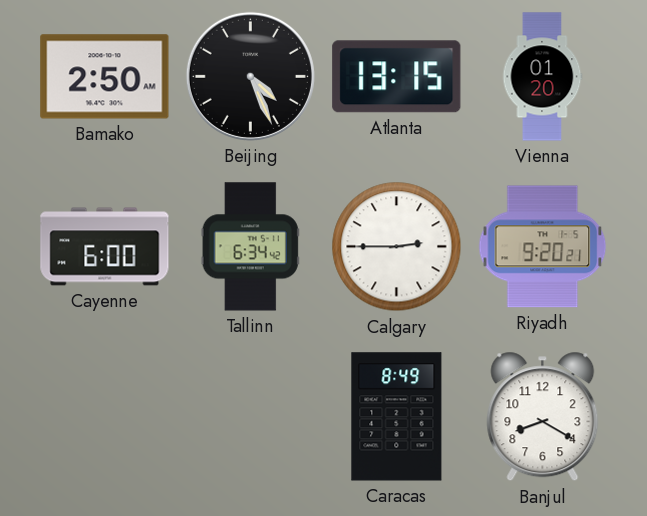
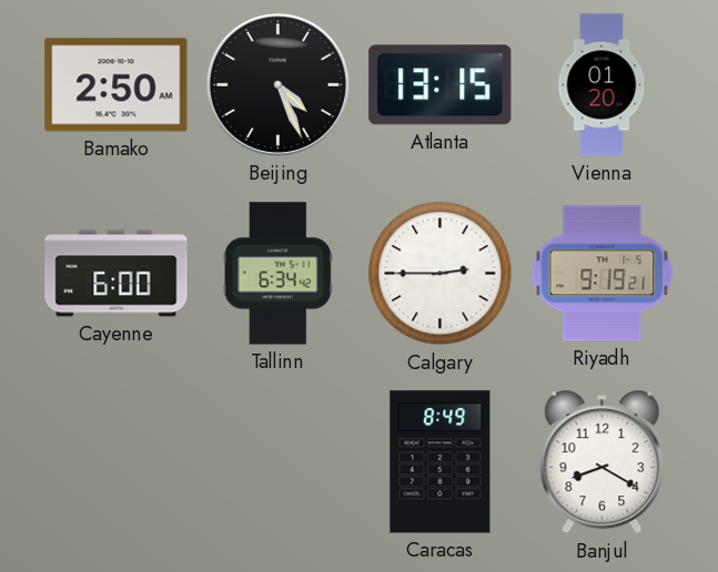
Riyadh: 9:20 -> 9:19
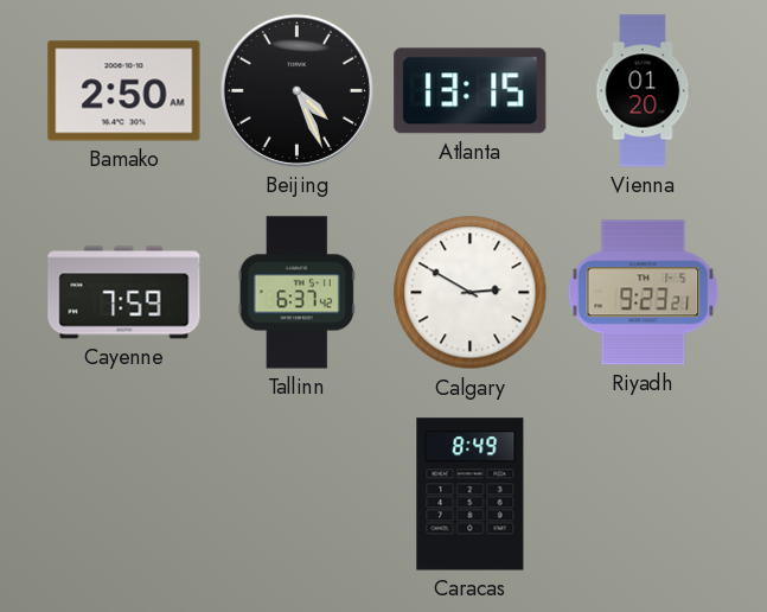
Cayenne: 6:00 -> 7:59
Tallinn: 6:34 -> 6:37
Calgary: 2:45 -> 2:50
Riyadh: 9:19 -> 9:23
Banjul: 8:20 -> none
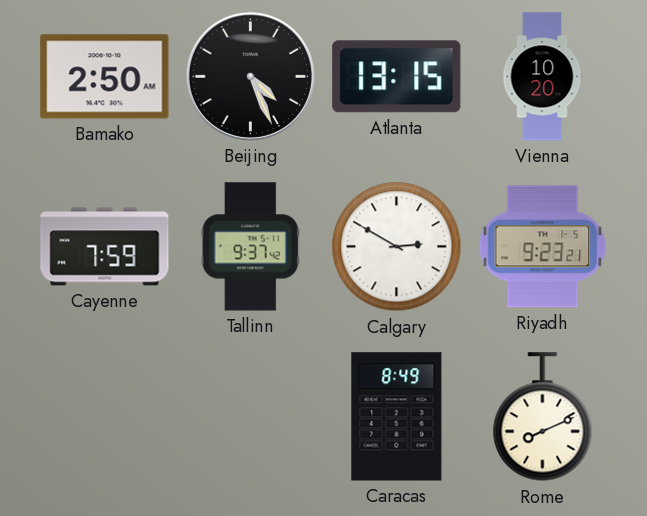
Vienna: 01:20 -> 10:20
Tallinn: 6:37 -> 9:37
Rome: none -> 8:11
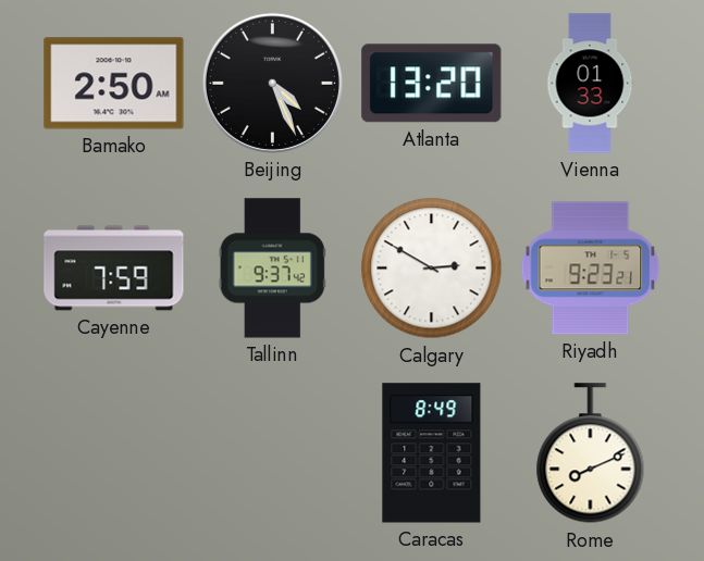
Atlanta: 13:15 -> 13:20
Vienna: 10:20 -> 01:33
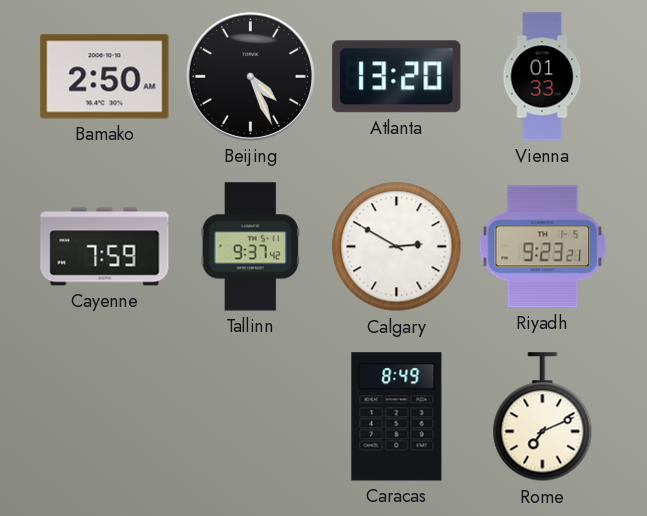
Rome: 8:11 -> 7:11
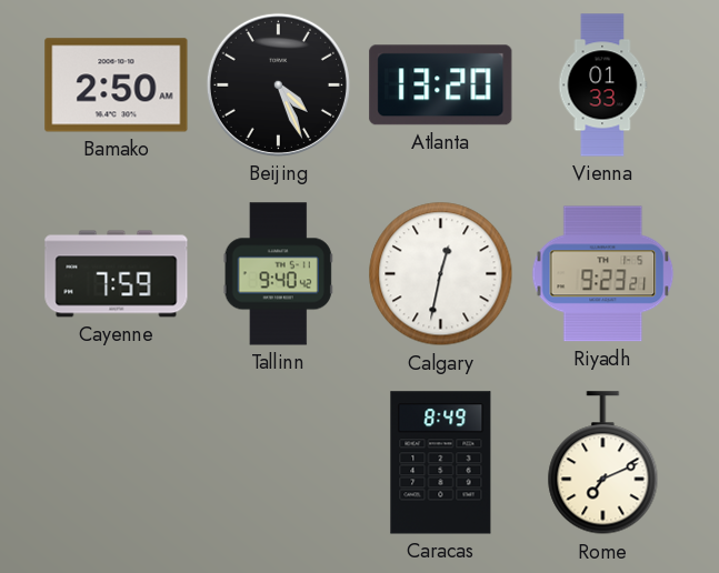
Tallinn: 9:37 -> 9:40
Calgary: 2:50 -> 12:32
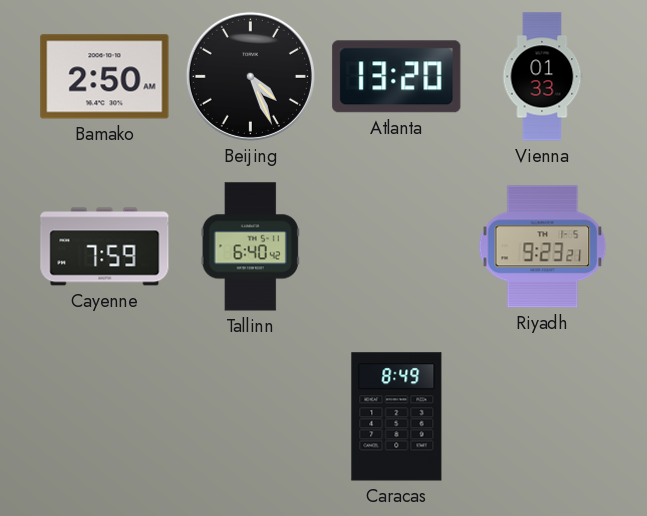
Tallinn: 9:40 -> 6:40
Calgary: 12:32 -> none
Rome: 7:11 -> none
